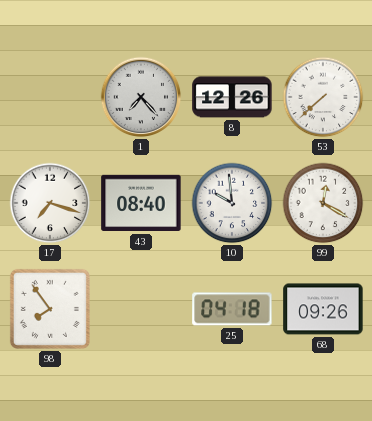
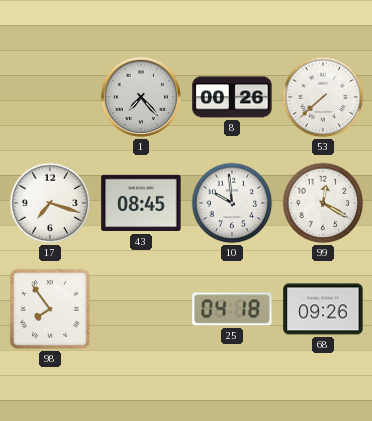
8: 12:26 -> 00:26
43: 08:40 -> 08:45
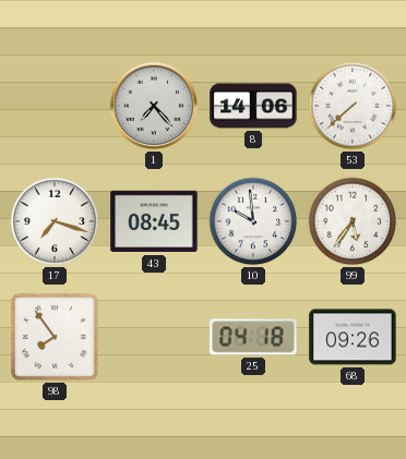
8: 00:26 -> 14:06
99: 12:20 -> 5:36
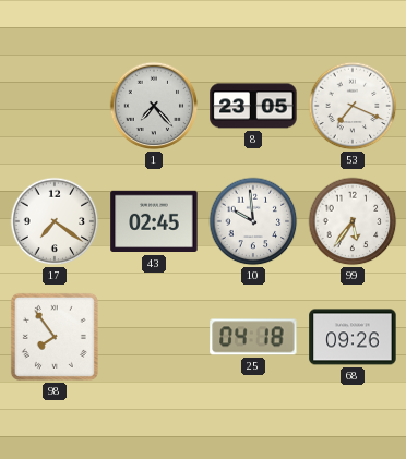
8: 14:06 -> 23:05
53: 7:38 -> 7:19
17: 7:18 -> 7:21
43: 08:45 -> 02:45
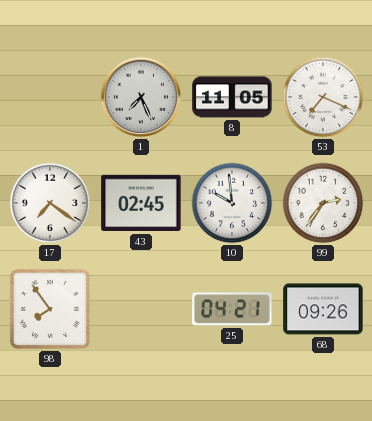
1: 7:23 -> 7:26
8: 23:05 -> 11:05
99: 5:36 -> 2:36
25: 04:18 -> 04:21
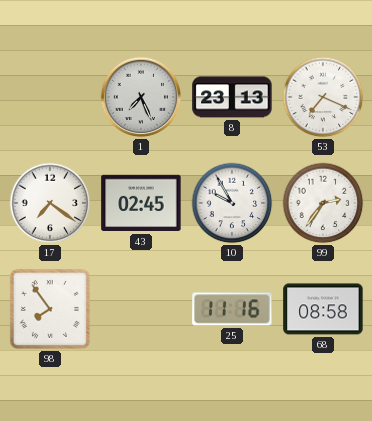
8: 11:05 -> 23:13
10: 9:59 -> 9:55
25: 04:21 -> 11:16
68: 09:26 -> 08:58
